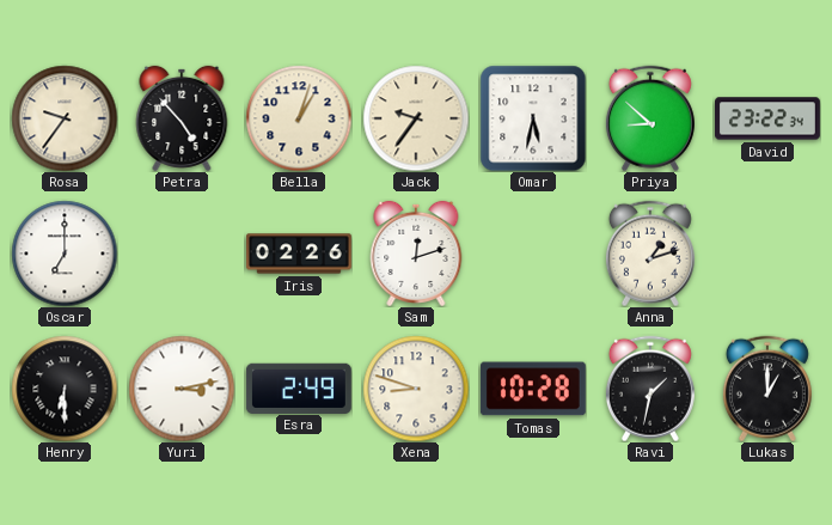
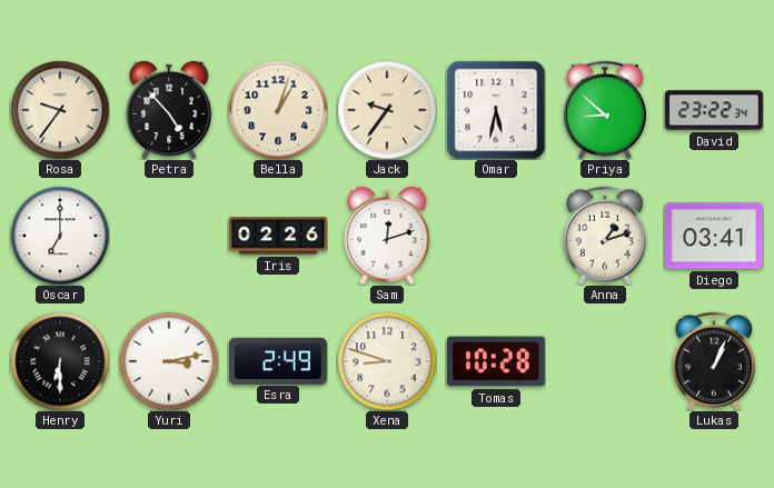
Diego: none -> 03:41
Ravi: 1:32 -> none
Lukas: 1:00 -> 1:04
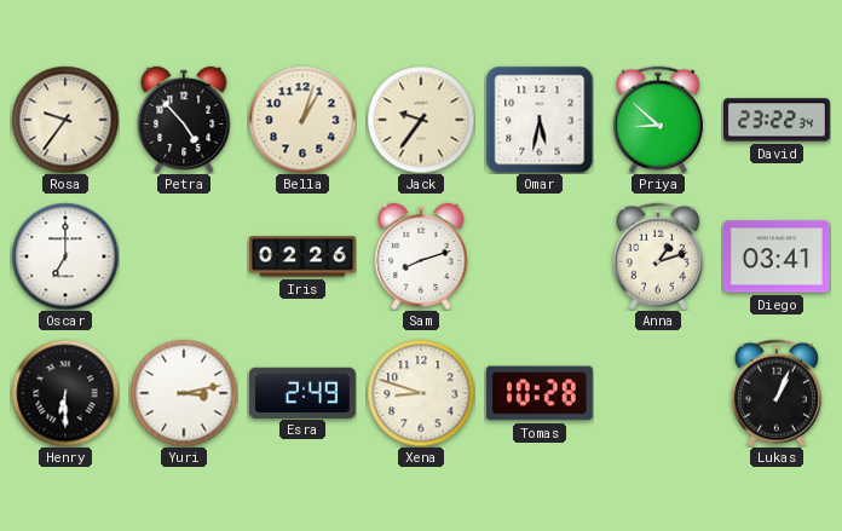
Sam: 12:12 -> 8:12
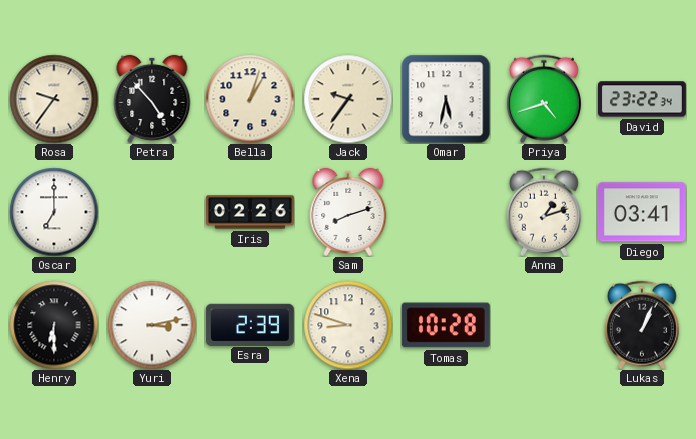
Priya: 8:52 -> 4:42
Esra: 2:49 -> 2:39
